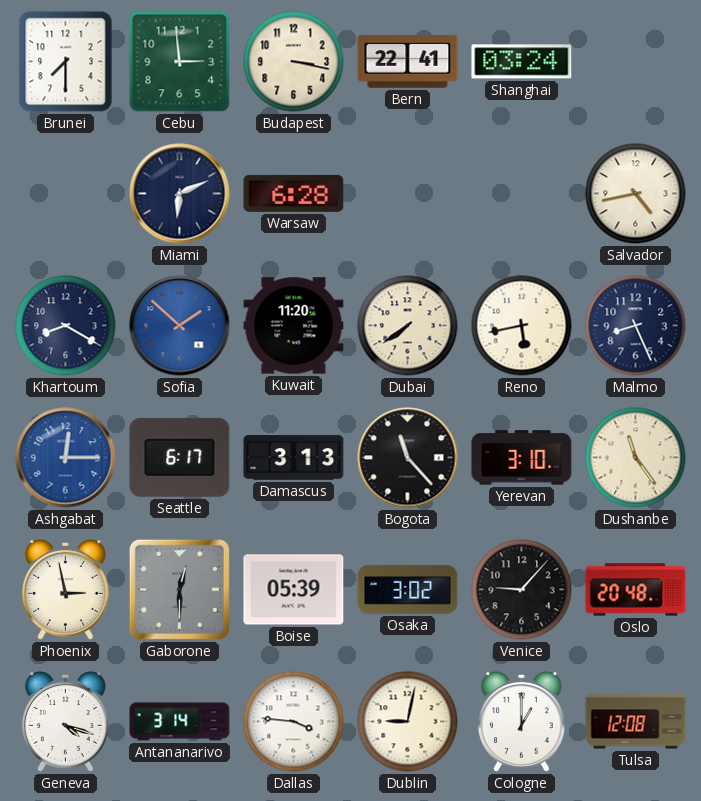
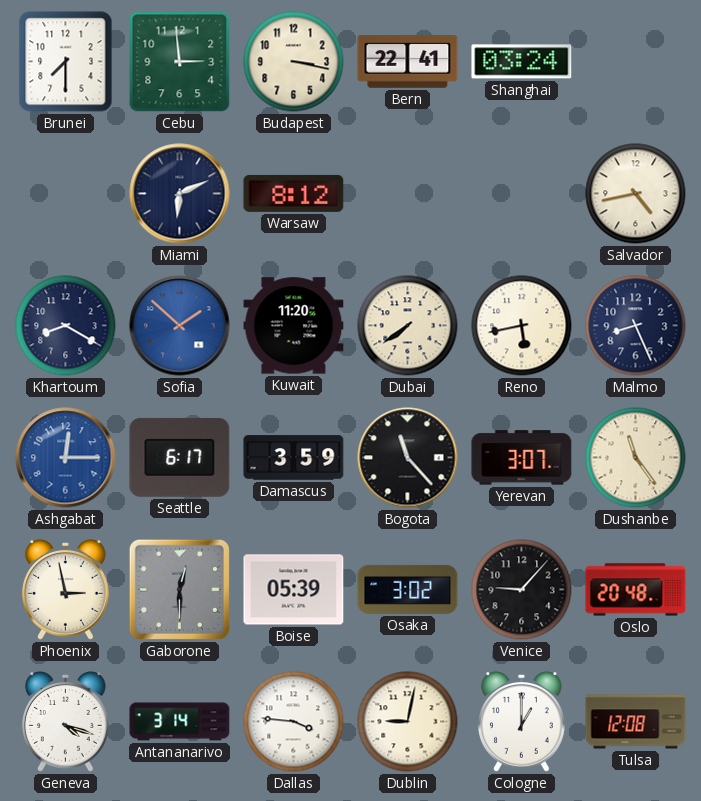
Warsaw: 6:28 -> 8:12
Damascus: 3:13 -> 3:59
Yerevan: 3:10 -> 3:07
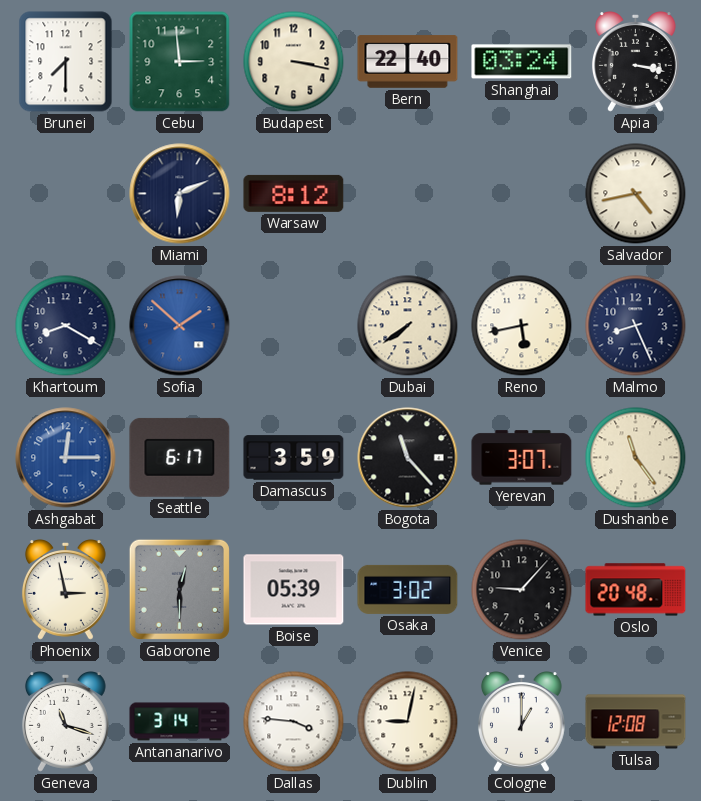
Bern: 22:41 -> 22:40
Apia: none -> 3:17
Kuwait: 11:20 -> none
Geneva: 4:18 -> 11:18
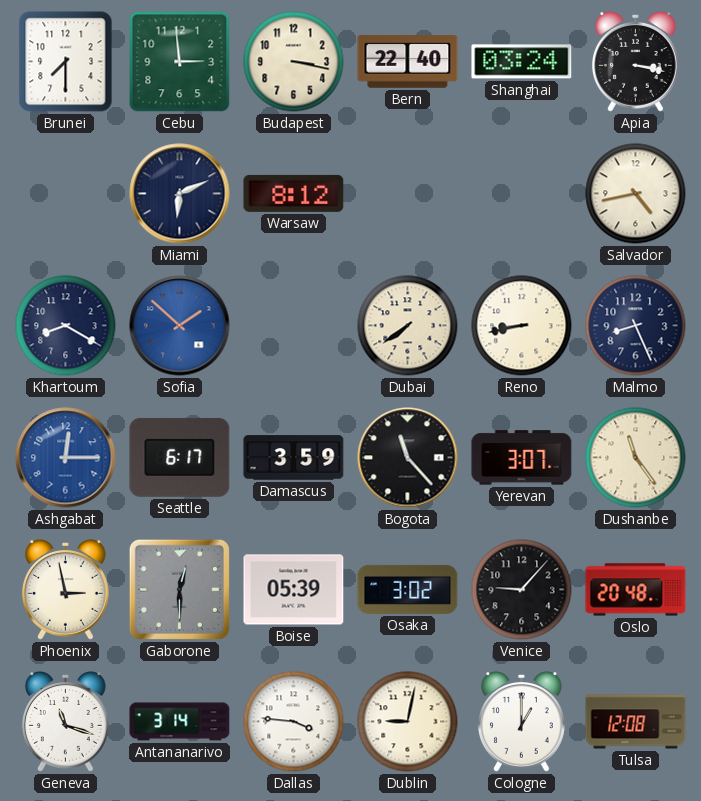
Reno: 5:43 -> 8:43
